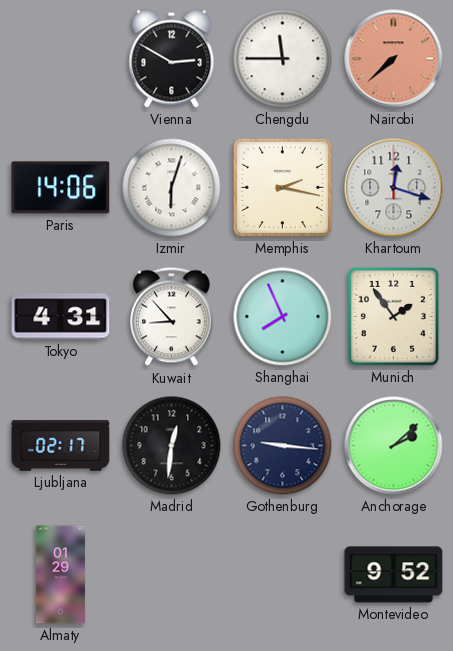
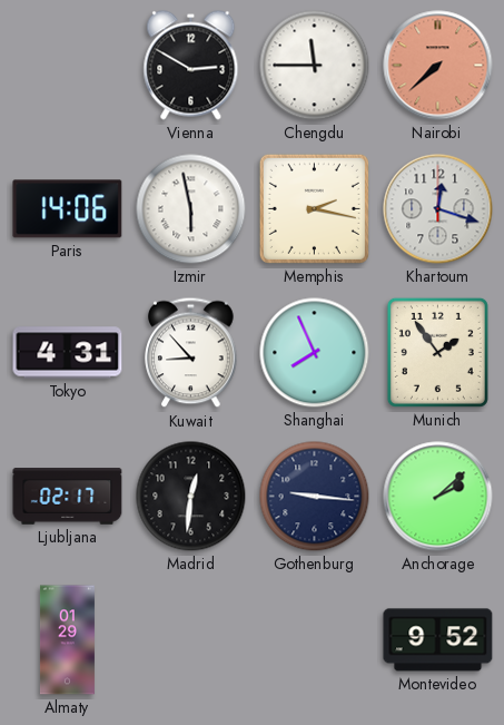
Izmir: 6:03 -> 5:58
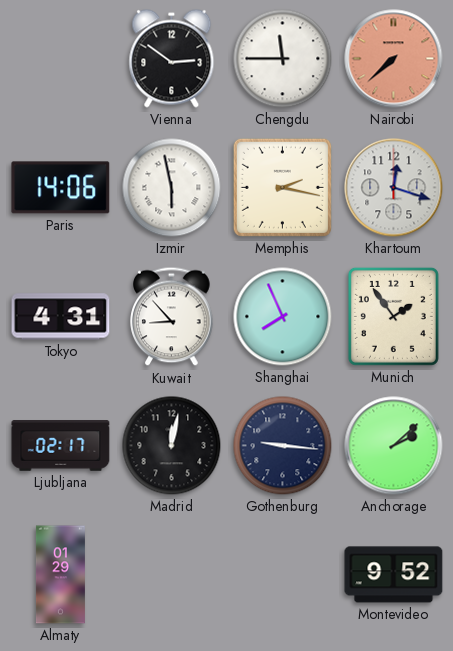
Vienna: 2:50 -> 2:51
Madrid: 12:31 -> 12:02
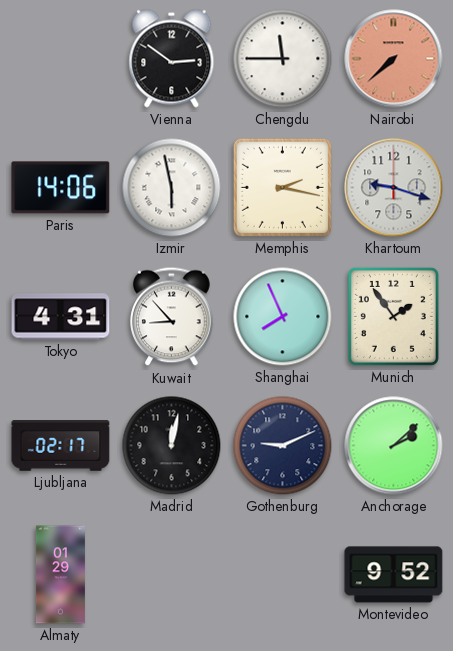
Khartoum: 12:18 -> 9:18
Gothenburg: 9:16 -> 9:11
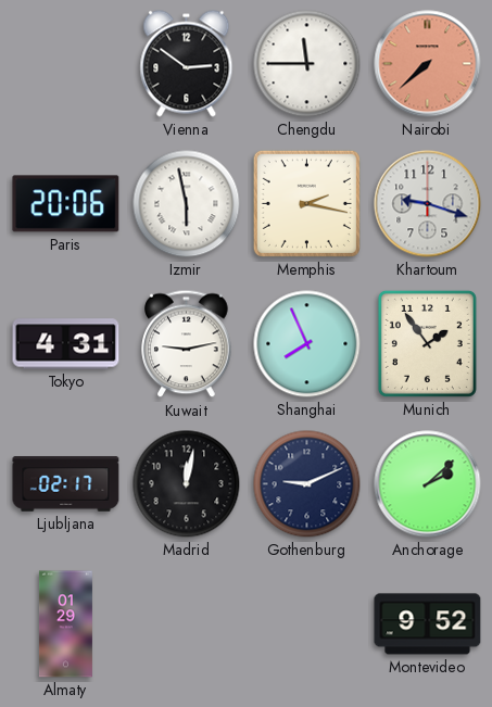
Paris: 14:06 -> 20:06
Kuwait: 8:53 -> 9:13
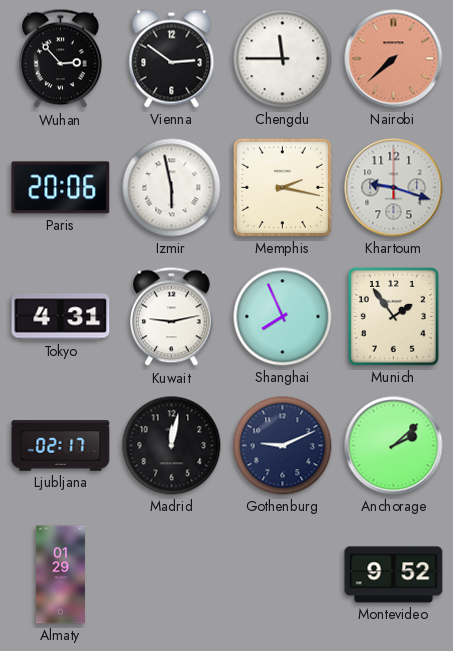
Wuhan: none -> 2:53
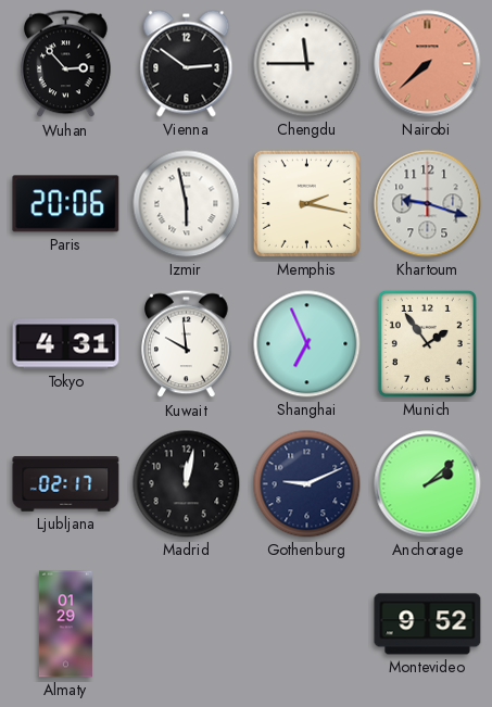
Kuwait: 9:13 -> 9:59
Shanghai: 7:56 -> 6:56
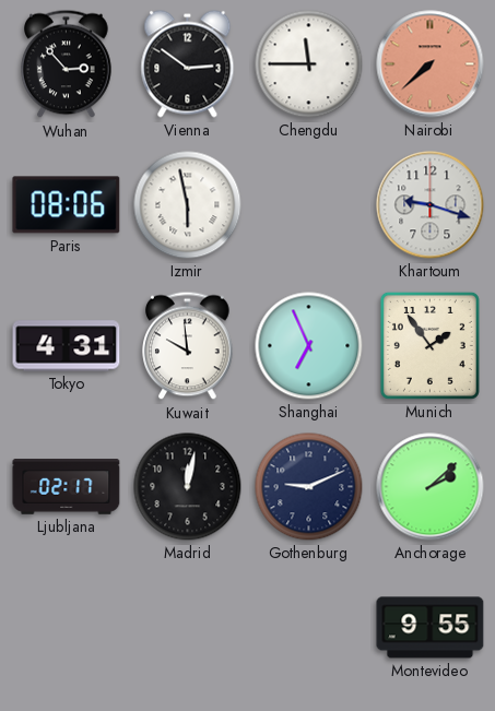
Paris: 20:06 -> 08:06
Memphis: 2:17 -> none
Almaty: 01:29 -> none
Montevideo: 9:52 -> 9:55
